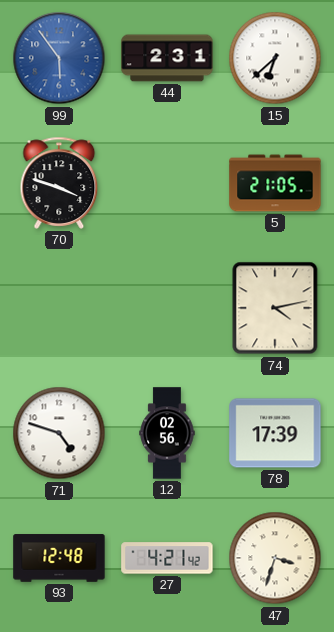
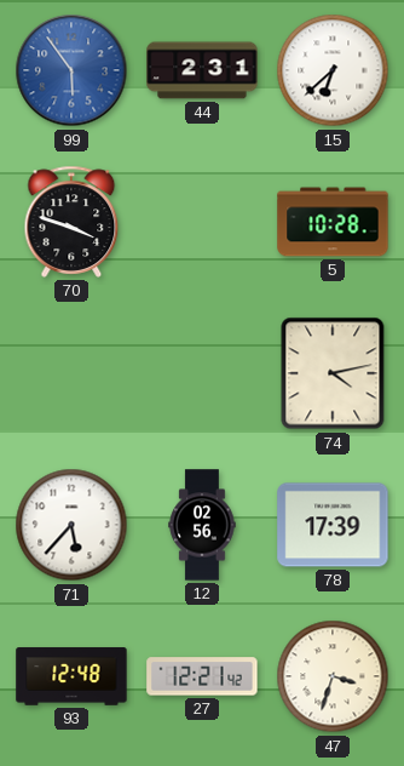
5: 21:05 -> 10:28
71: 4:48 -> 5:37
27: 4:21 -> 12:21
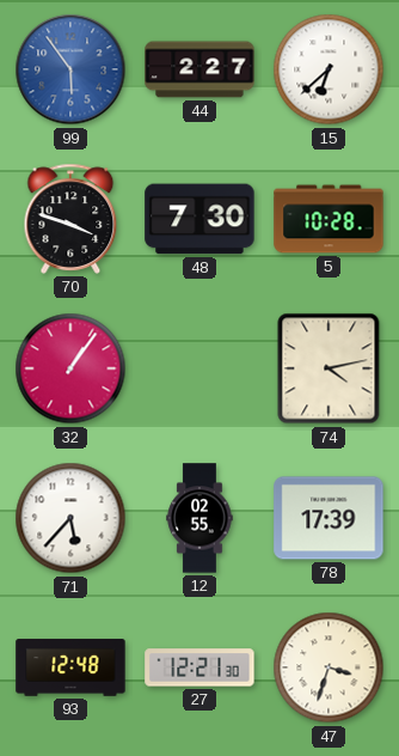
44: 2:31 -> 2:27
48: none -> 7:30
32: none -> 1:06
12: 02:56 -> 02:55
27: 12:21:42 -> 12:21:30
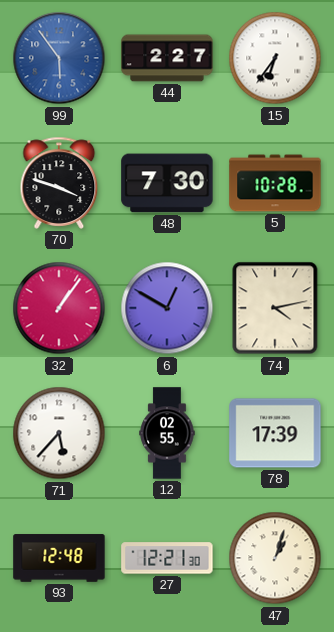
15: 6:38 -> 6:36
6: none -> 12:50
47: 3:33 -> 1:03
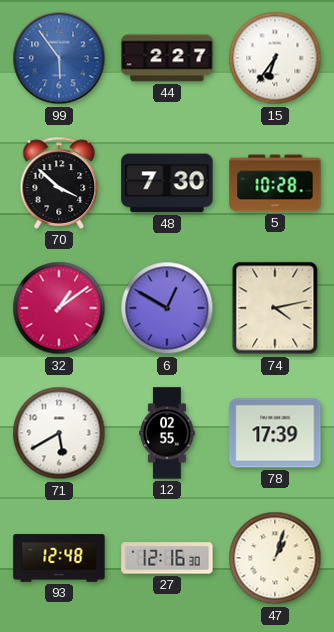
70: 3:48 -> 3:52
32: 1:06 -> 1:09
71: 5:37 -> 5:40
27: 12:21 -> 12:16
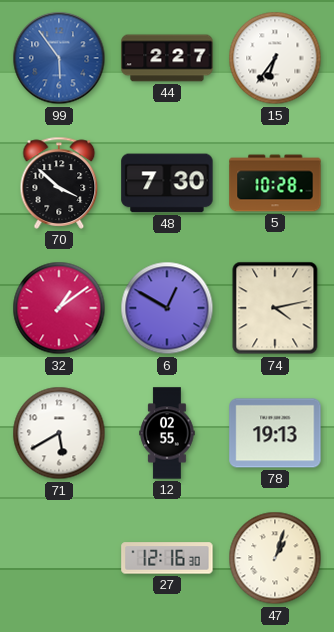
78: 17:39 -> 19:13
93: 12:48 -> none
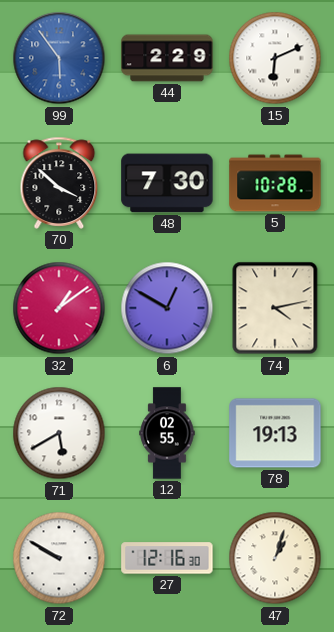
44: 2:27 -> 2:29
15: 6:36 -> 6:11
72: none -> 9:50
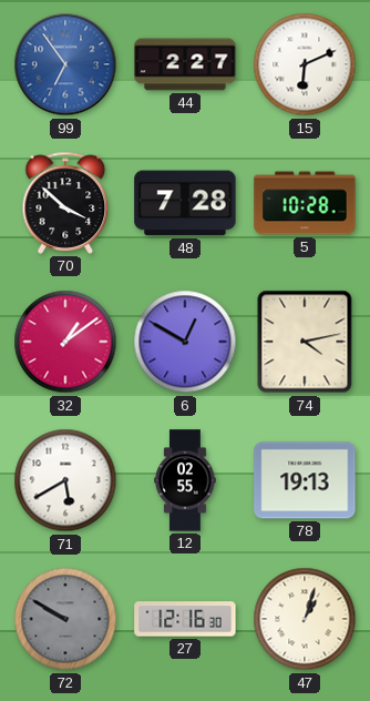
99: 5:54 -> 6:54
44: 2:29 -> 2:27
48: 7:30 -> 7:28
72 dial: white -> grey
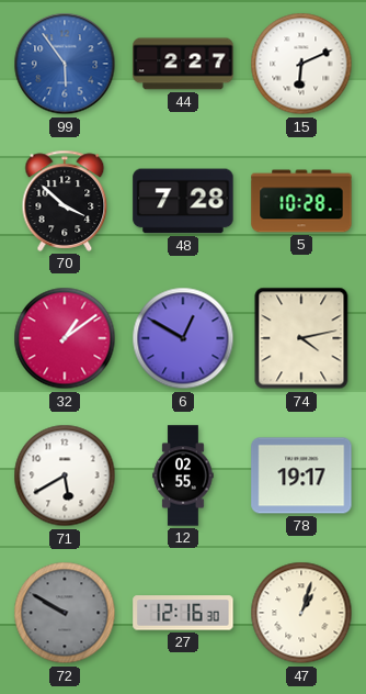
99: 6:54 -> 5:54
78: 19:13 -> 19:17
